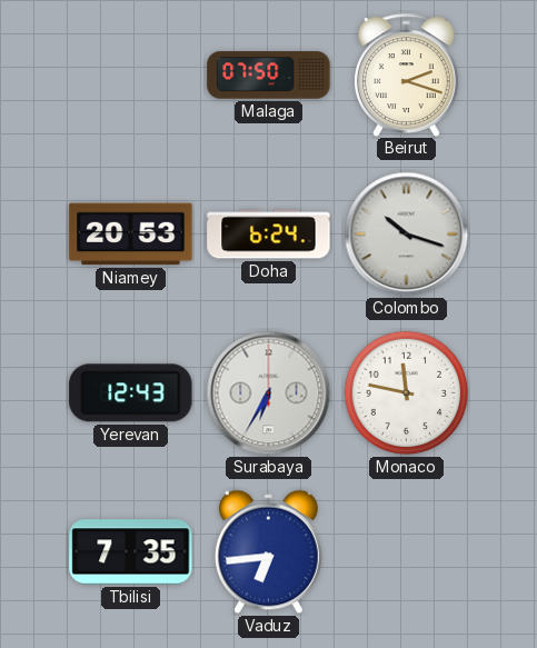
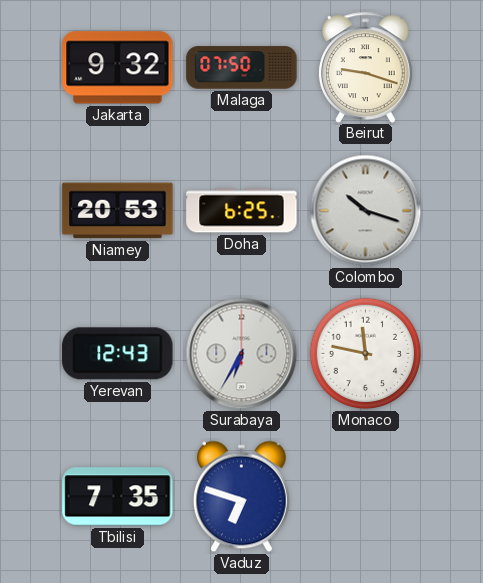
Jakarta: none -> 9:32
Beirut: 2:18 -> 9:18
Doha: 6:24 -> 6:25
Vaduz: 6:44 -> 6:48
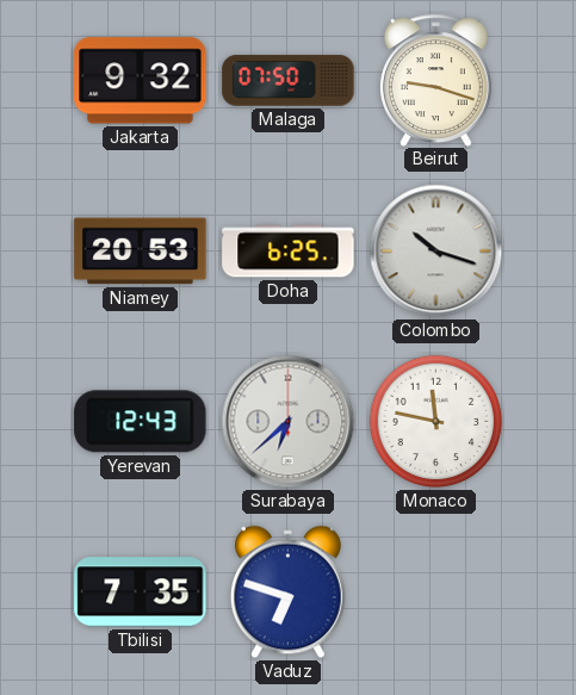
Surabaya: 6:35 -> 6:38
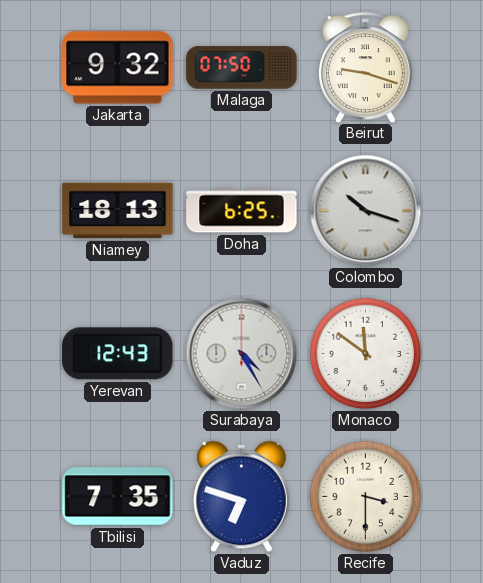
Niamey: 20:53 -> 18:13
Surabaya: 6:38 -> 4:25
Monaco: 11:47 -> 11:51
Recife: none -> 3:30
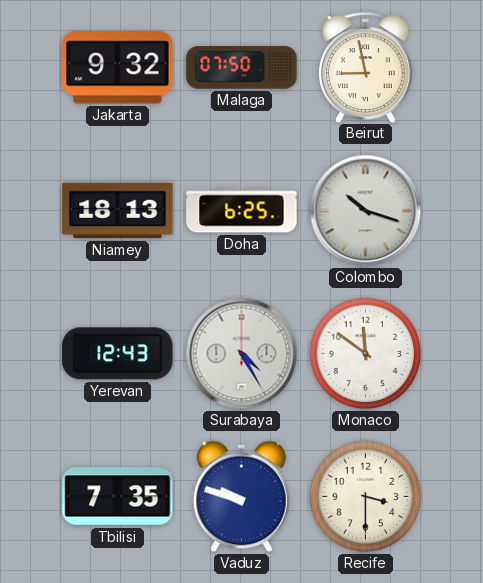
Beirut: 9:18 -> 8:58
Vaduz: 6:48 -> 9:48
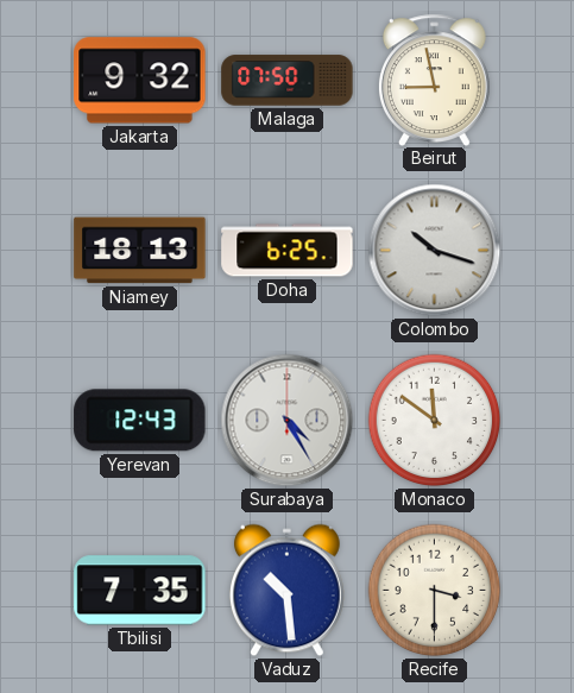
Vaduz: 9:48 -> 10:29
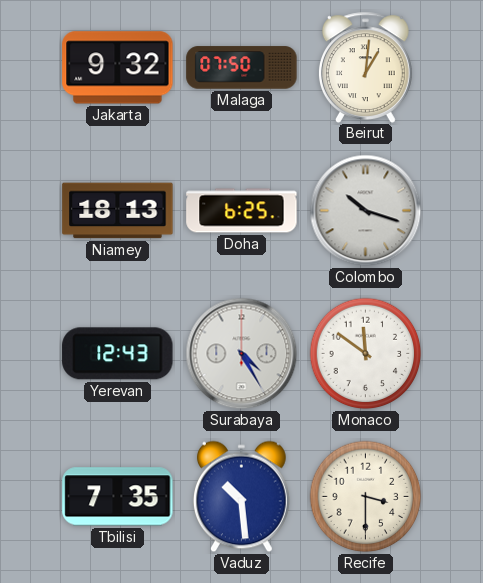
Beirut: 8:58 -> 1:01
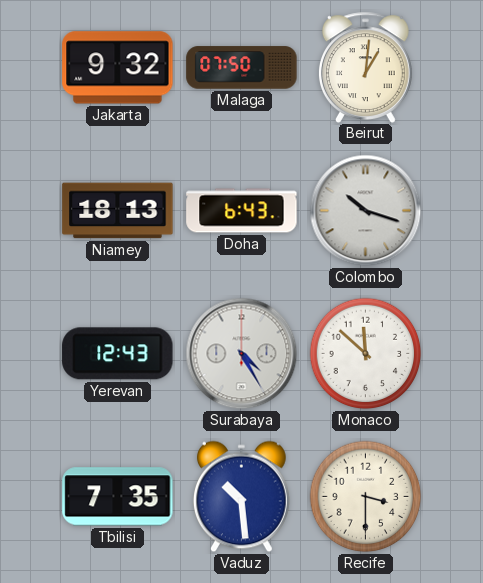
Doha: 6:25 -> 6:43
Monaco: 11:51 -> 11:52
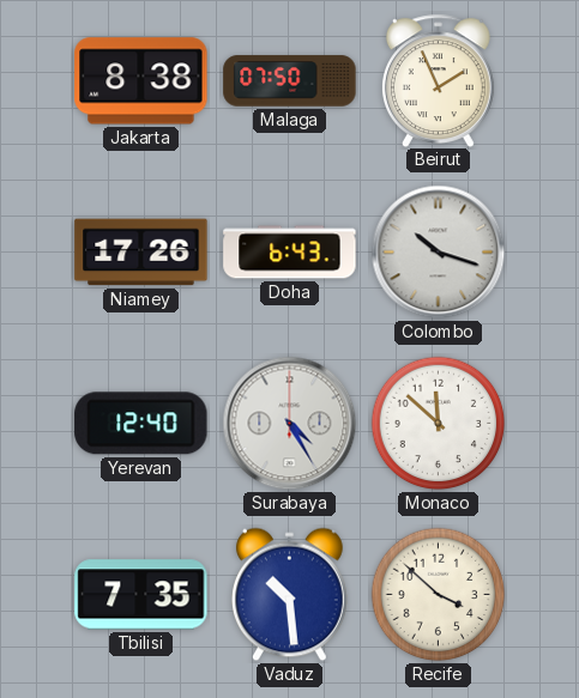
Jakarta: 9:32 -> 8:38
Beirut: 1:01 -> 1:56
Niamey: 18:13 -> 17:26
Yerevan: 12:43 -> 12:40
Recife: 3:30 -> 3:52
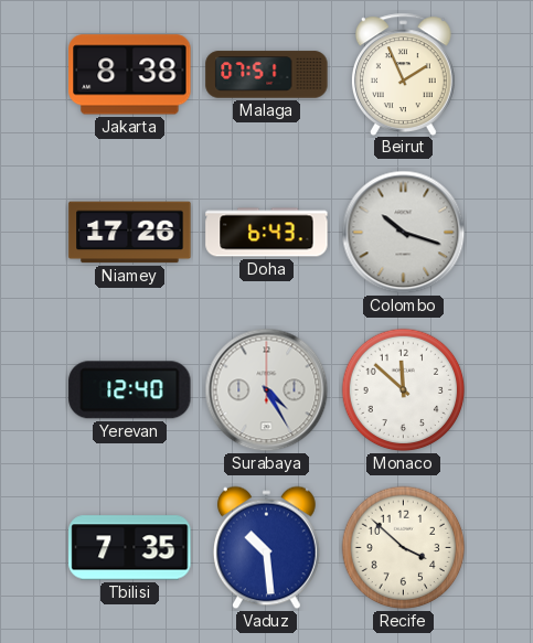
Malaga: 07:50 -> 07:51
